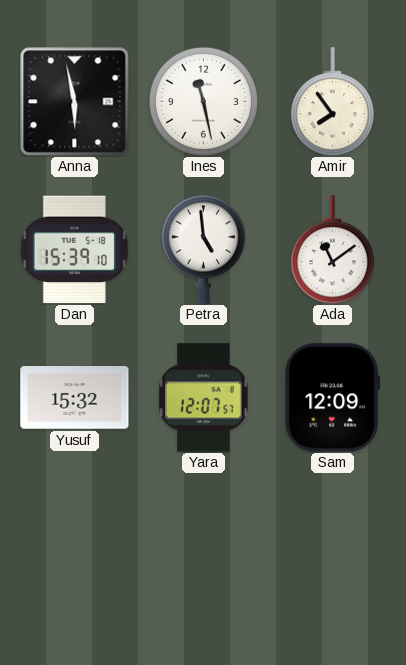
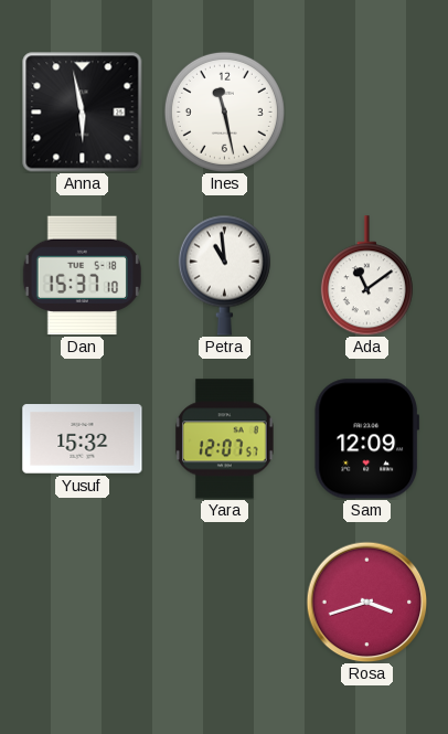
Amir: 7:54 -> none
Dan: 15:39 -> 15:37
Petra: 4:59 -> 10:59
Rosa: none -> 3:42
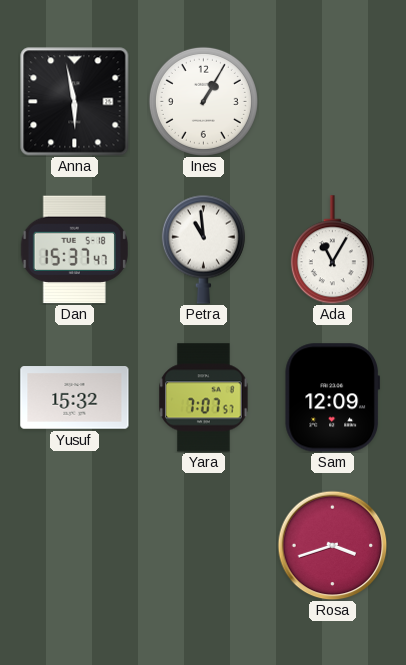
Ines: 11:28 -> 1:05
Dan: 15:37:10 -> 15:37:47
Ada: 11:09 -> 11:05
Yara: 12:07 -> 7:07
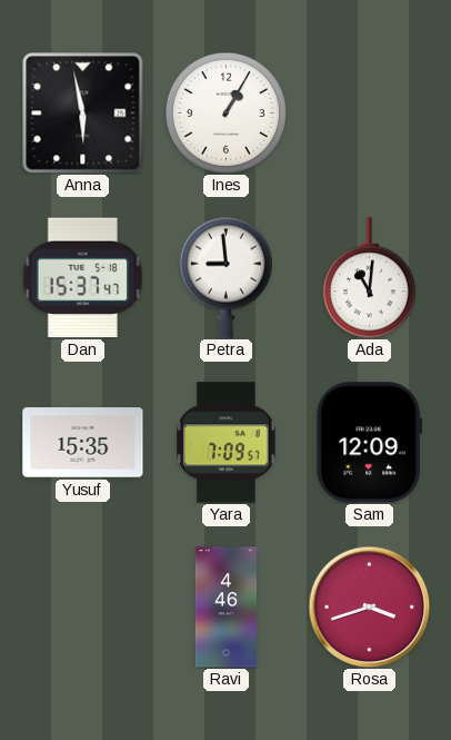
Petra: 10:59 -> 8:59
Ada: 11:05 -> 11:01
Yusuf: 15:32 -> 15:35
Yara: 7:07 -> 7:09
Ravi: none -> 4:46
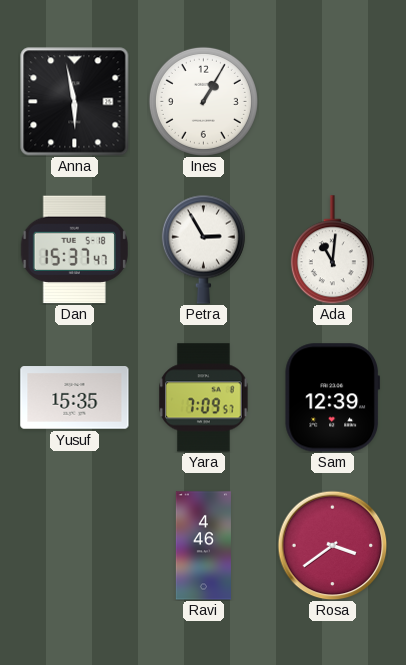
Petra: 8:59 -> 2:55
Sam: 12:09 -> 12:39
Rosa: 3:42 -> 3:39
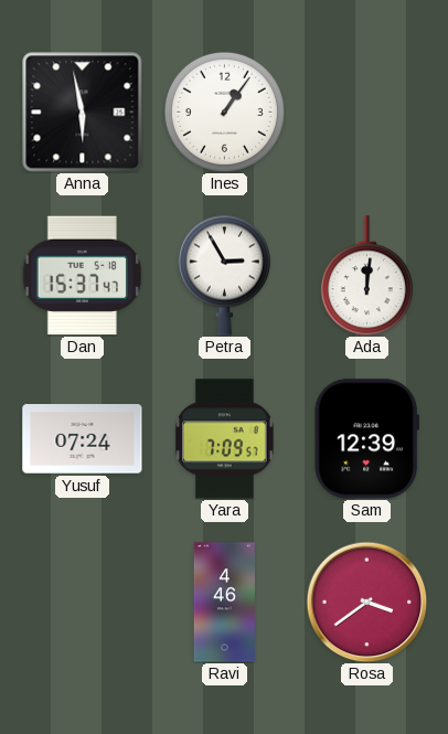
Ines: 1:05 -> 1:06
Ada: 11:01 -> 12:01
Yusuf: 15:35 -> 07:24
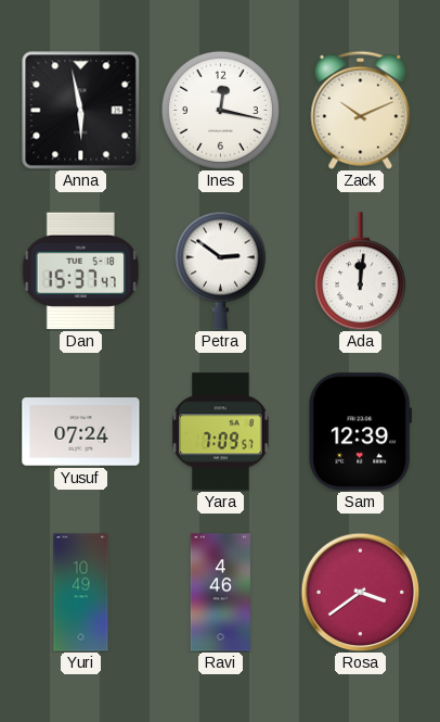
Ines: 1:06 -> 12:17
Zack: none -> 10:11
Petra: 2:55 -> 2:51
Yuri: none -> 10:49
